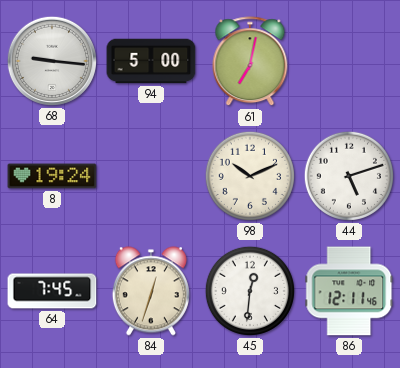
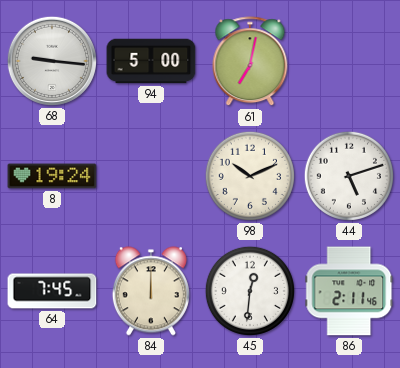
84: 12:33 -> 12:00
86: 12:11 -> 2:11
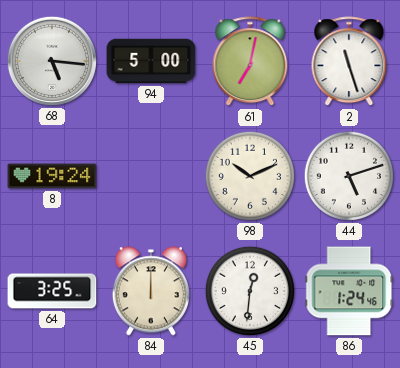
68: 9:16 -> 5:16
2: none -> 11:27
64: 7:45 -> 3:25
86: 2:11 -> 1:24
